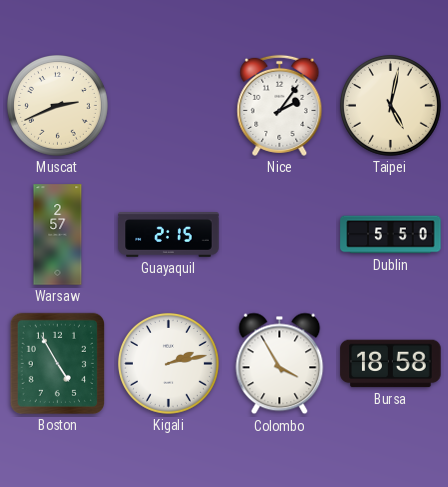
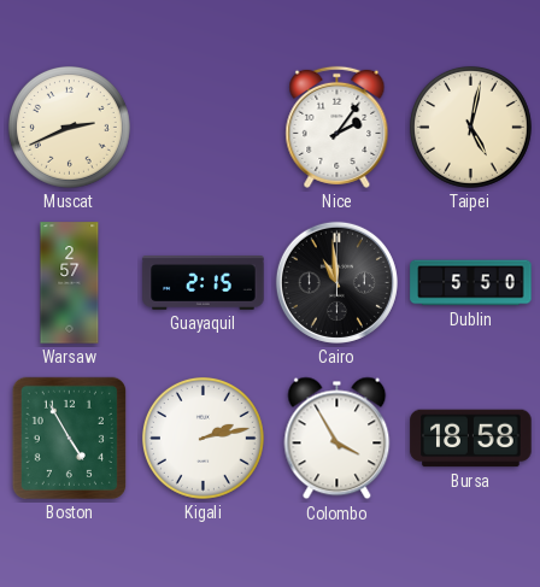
Cairo: none -> 10:59
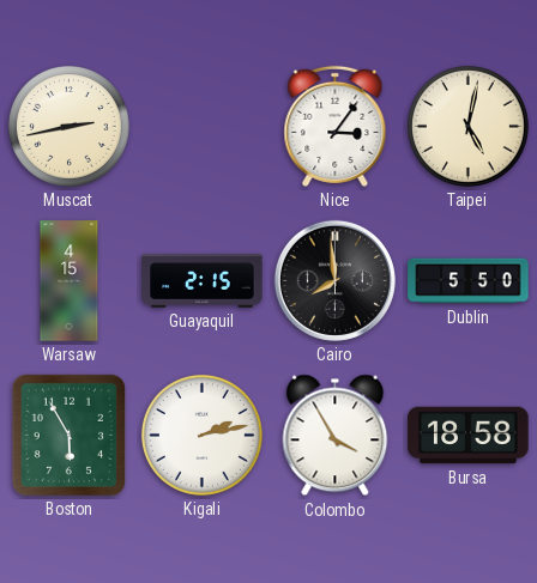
Muscat: 2:41 -> 2:43
Nice: 2:06 -> 3:06
Warsaw: 2:57 -> 4:15
Cairo: 10:59 -> 7:59
Boston: 4:55 -> 5:55
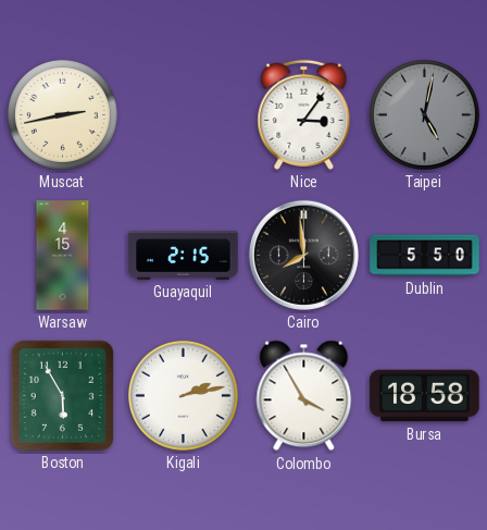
Taipei dial: cream -> grey
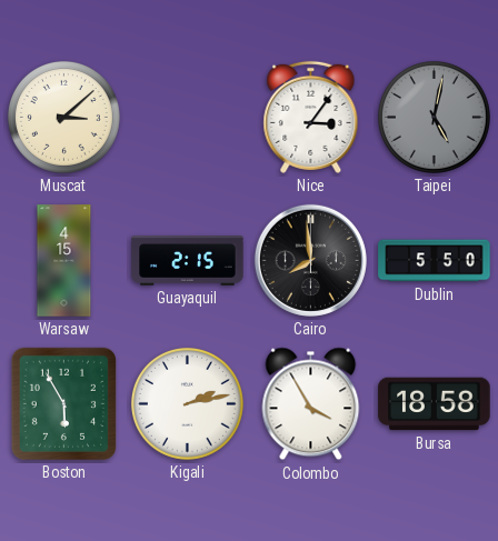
Muscat: 2:43 -> 3:08
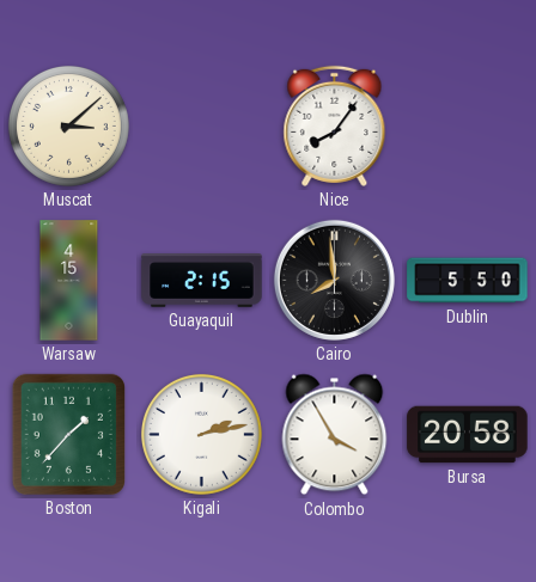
Nice: 3:06 -> 8:06
Taipei: 5:02 -> none
Boston: 5:55 -> 1:37
Bursa: 18:58 -> 20:58
